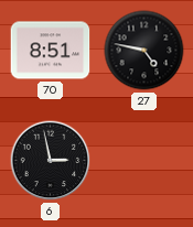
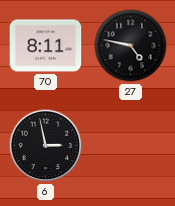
70: 8:51 -> 8:11
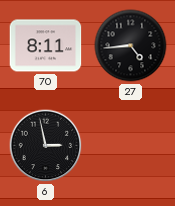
27: 4:47 -> 4:44
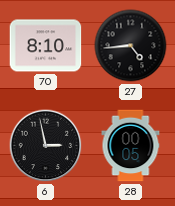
70: 8:11 -> 8:10
28: none -> 00:05
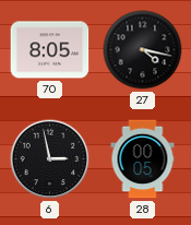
70: 8:10 -> 8:05
27: 4:44 -> 4:17
